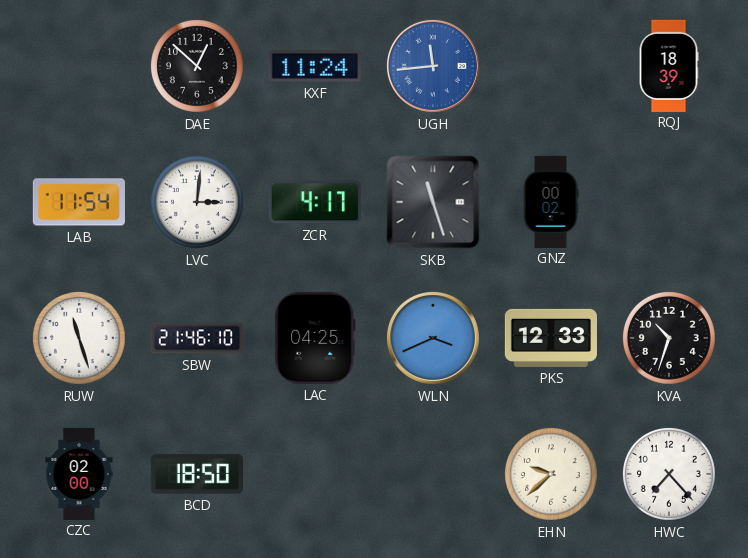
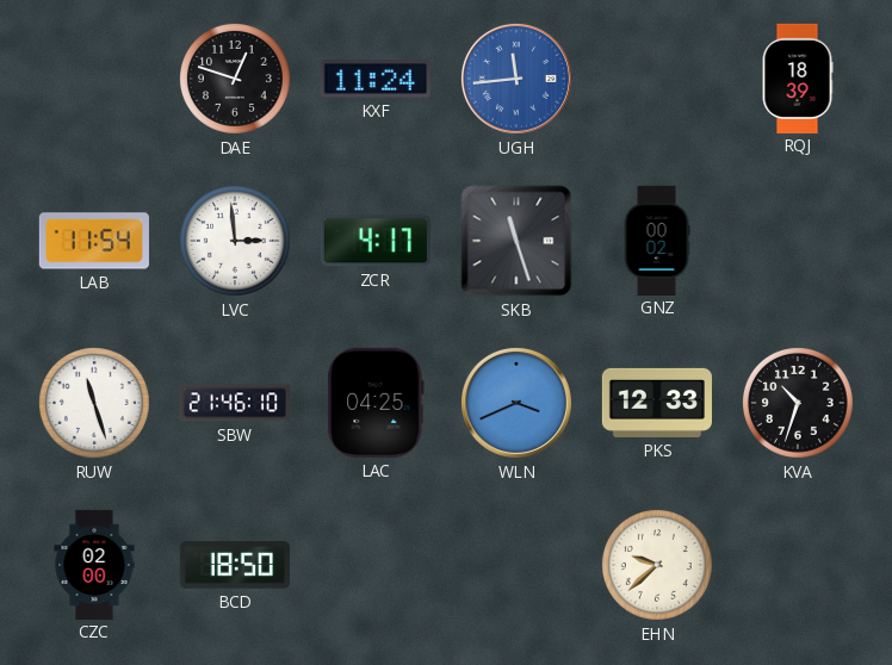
DAE: 12:52 -> 12:48
LVC: 3:01 -> 2:59
HWC: 7:23 -> none
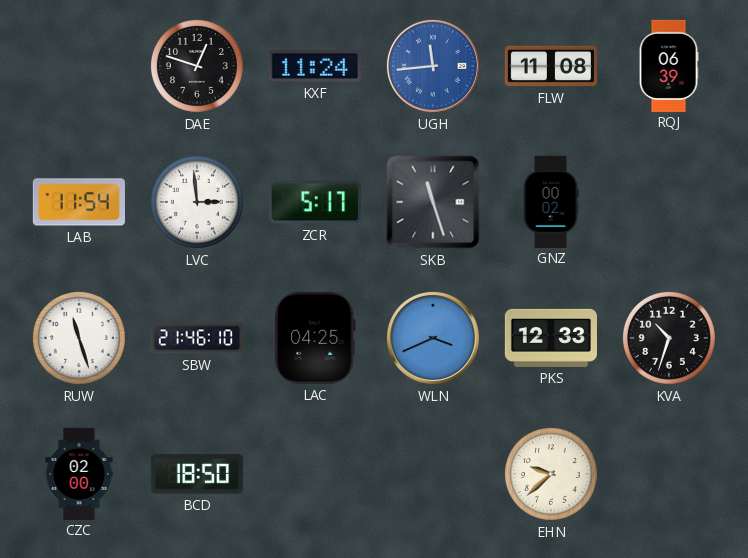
FLW: none -> 11:08
RQJ: 18:39 -> 06:39
ZCR: 4:17 -> 5:17
